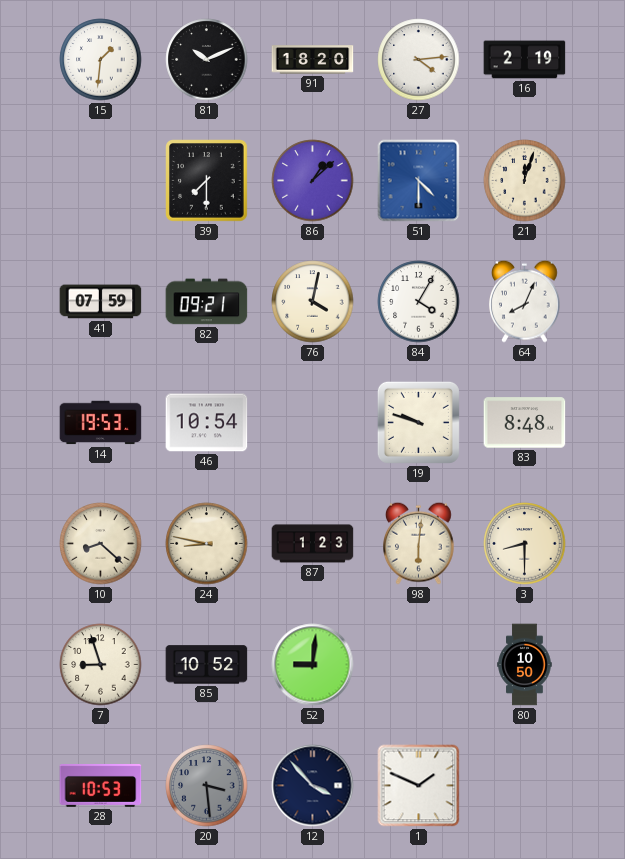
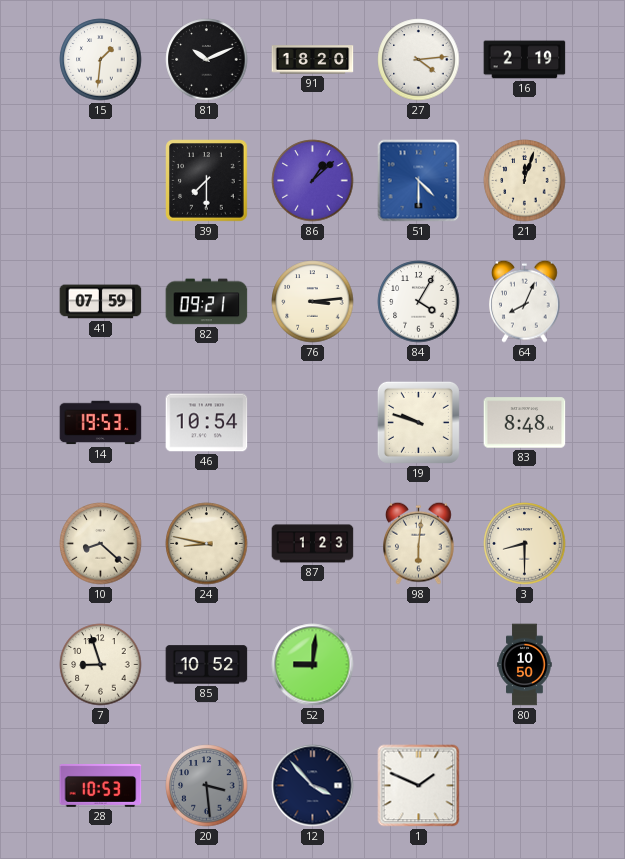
76: 4:02 -> 3:14
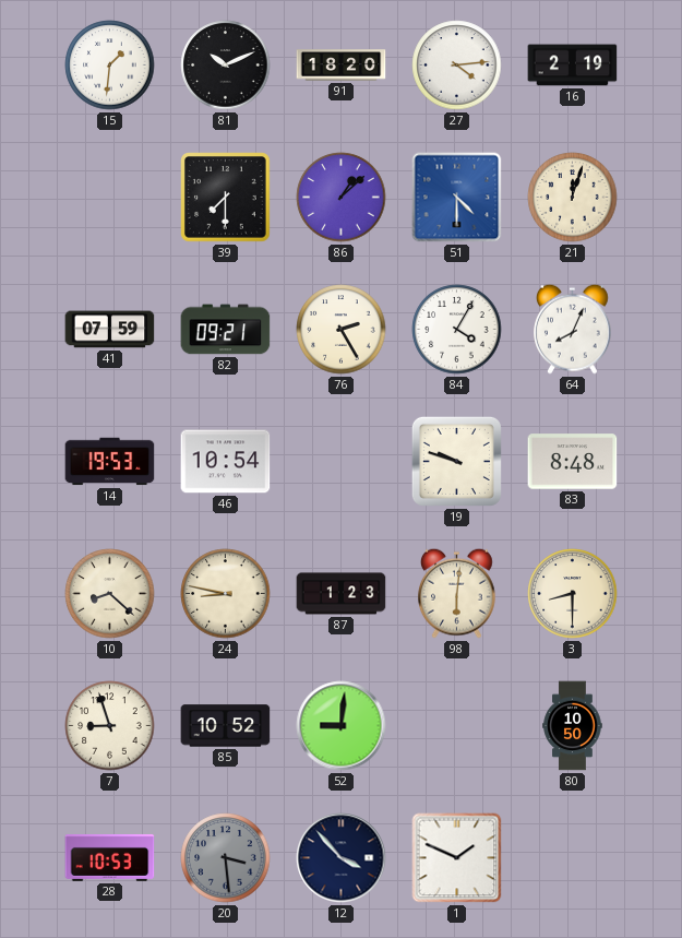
76: 3:14 -> 2:25
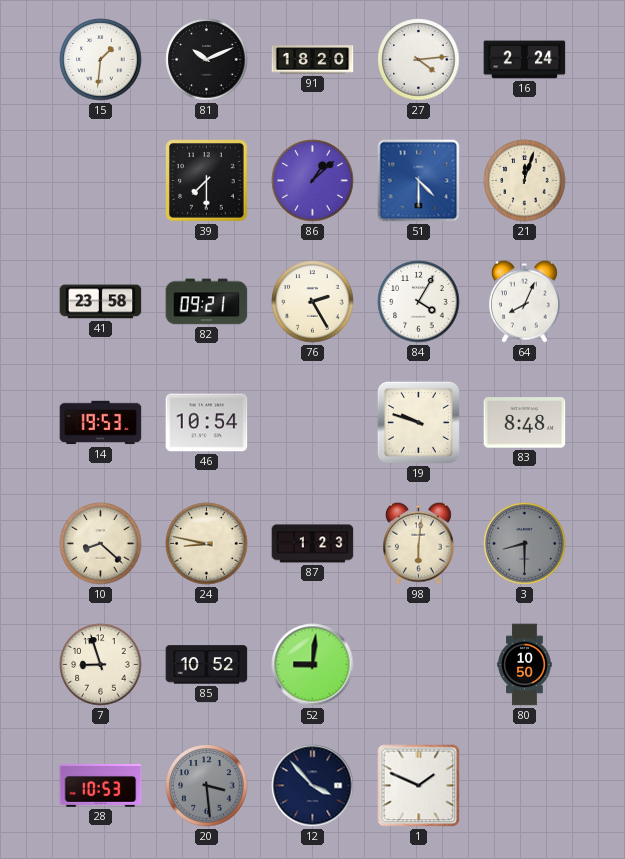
16: 2:19 -> 2:24
41: 07:59 -> 23:58
3 dial: cream -> grey
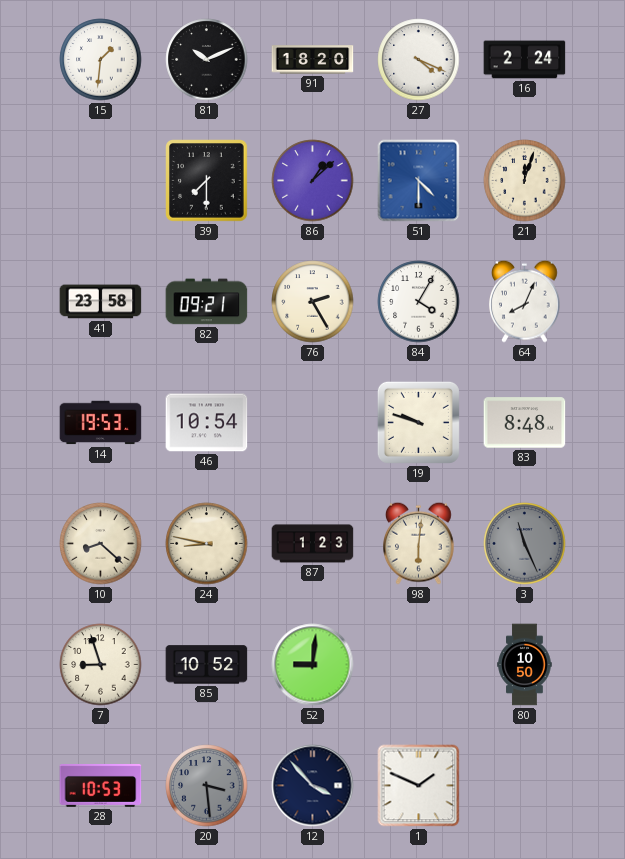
27: 4:14 -> 4:19
3: 8:30 -> 11:26
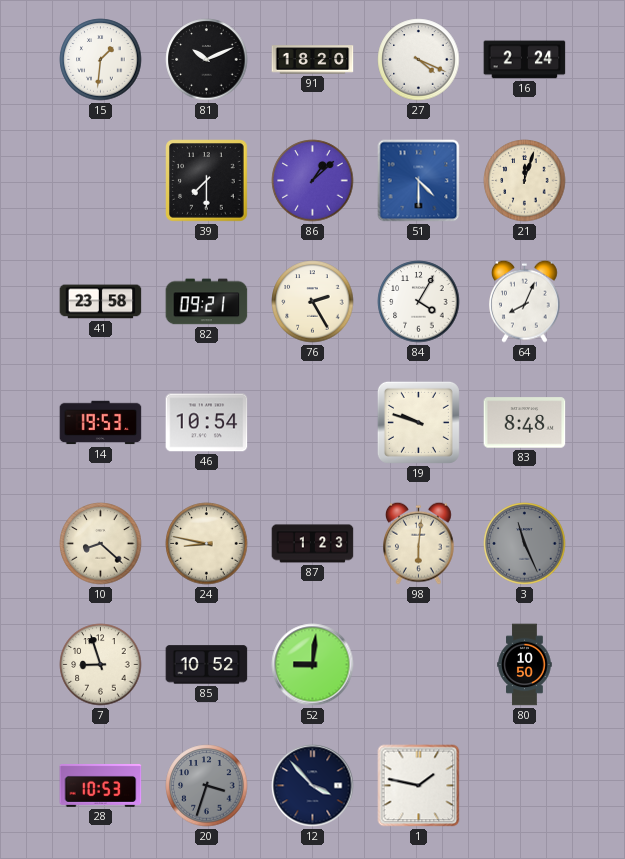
20: 3:29 -> 3:33
1: 1:49 -> 1:47
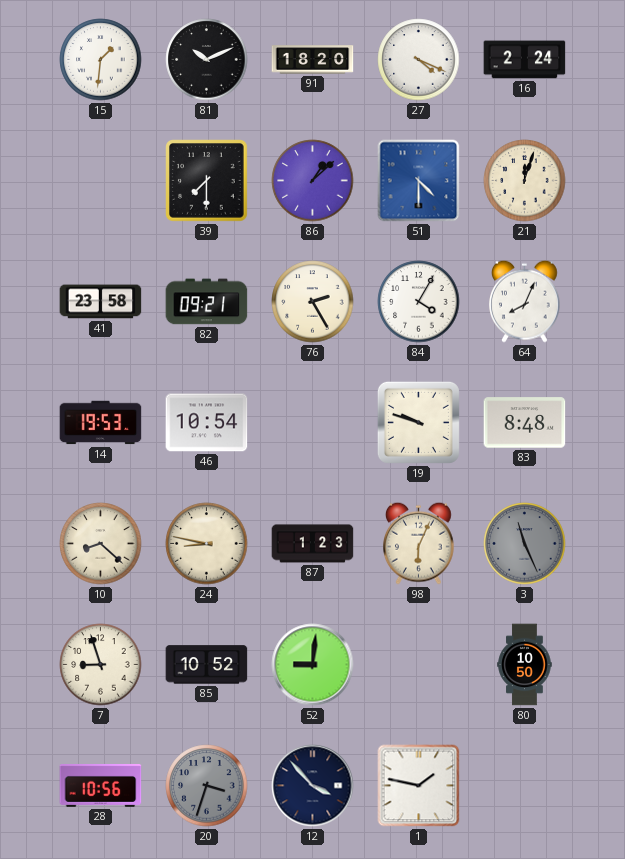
98: 6:01 -> 6:04
28: 10:53 -> 10:56
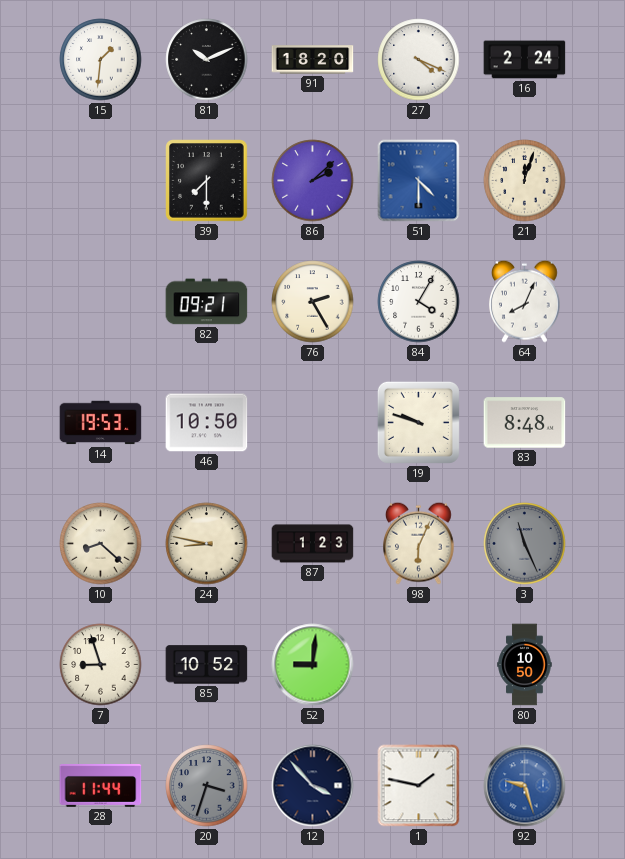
86: 1:08 -> 2:08
41: 23:58 -> none
46: 10:54 -> 10:50
28: 10:56 -> 11:44
92: none -> 9:27
